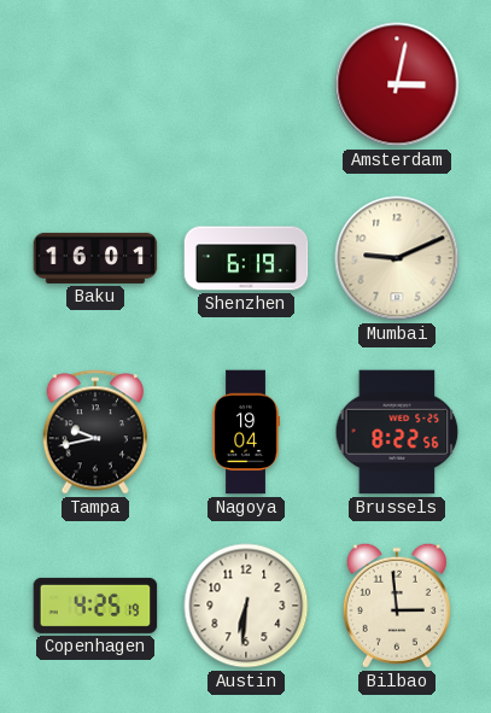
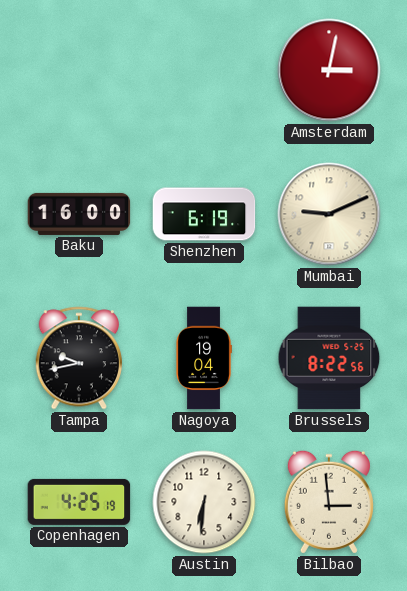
Baku: 16:01 -> 16:00
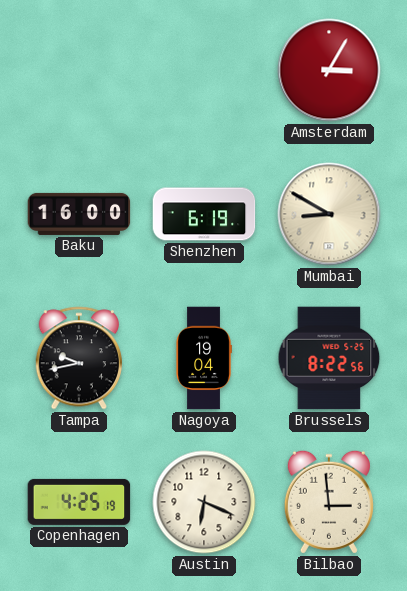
Amsterdam: 3:02 -> 3:05
Mumbai: 9:11 -> 8:50
Austin: 6:31 -> 6:19
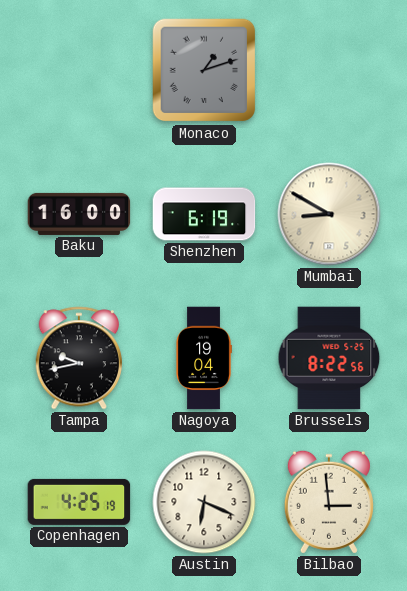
Monaco: none -> 1:12
Amsterdam: 3:05 -> none
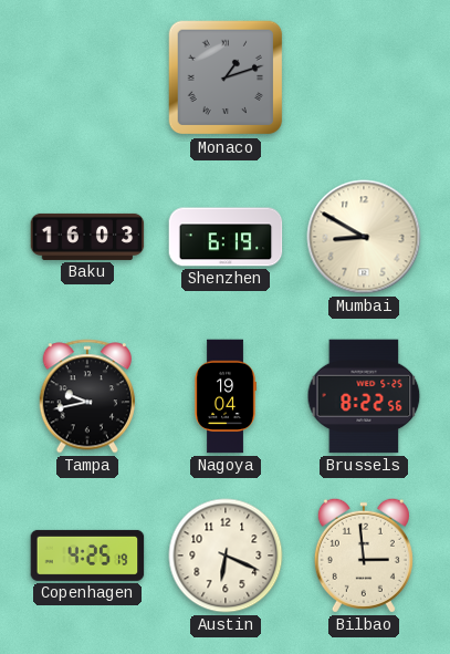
Baku: 16:00 -> 16:03
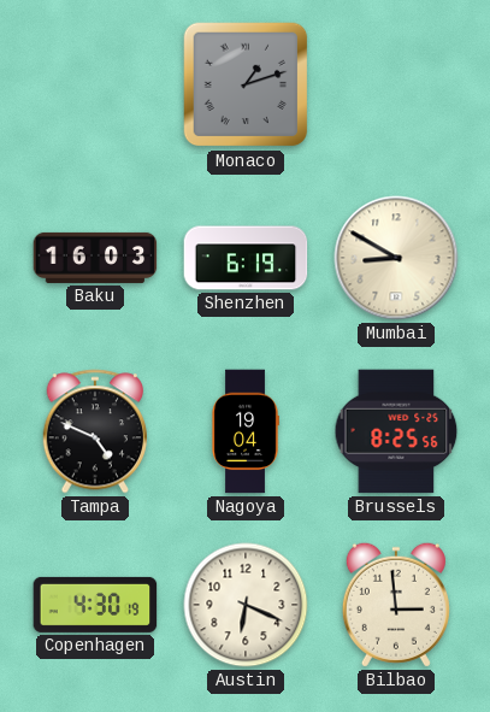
Tampa: 9:43 -> 4:49
Brussels: 8:22 -> 8:25
Copenhagen: 4:25 -> 4:30
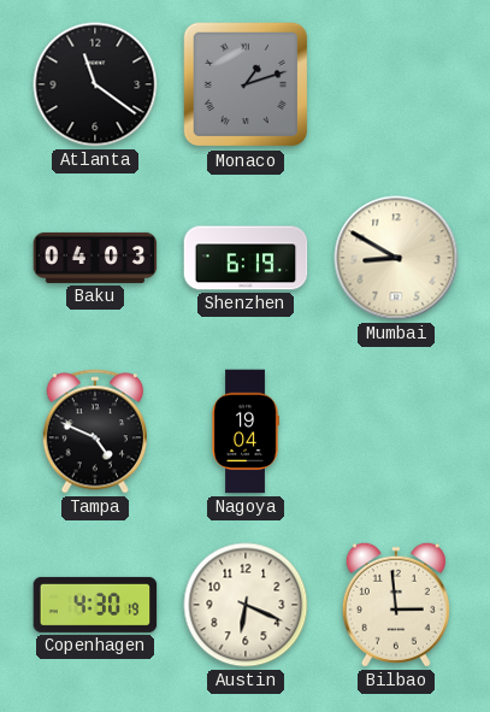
Atlanta: none -> 11:21
Baku: 16:03 -> 04:03
Brussels: 8:25 -> none
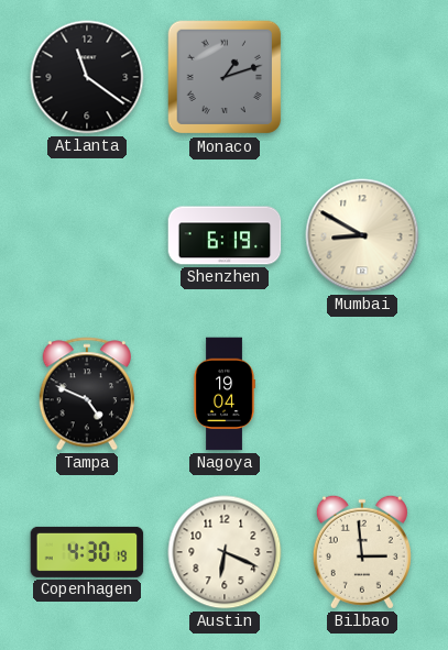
Baku: 04:03 -> none
